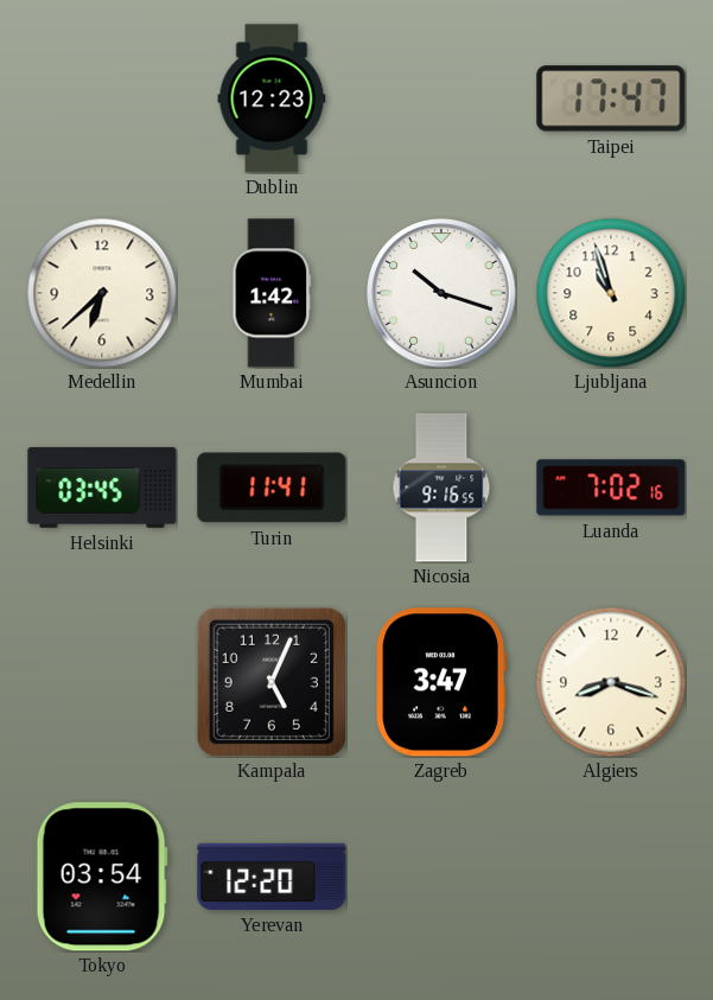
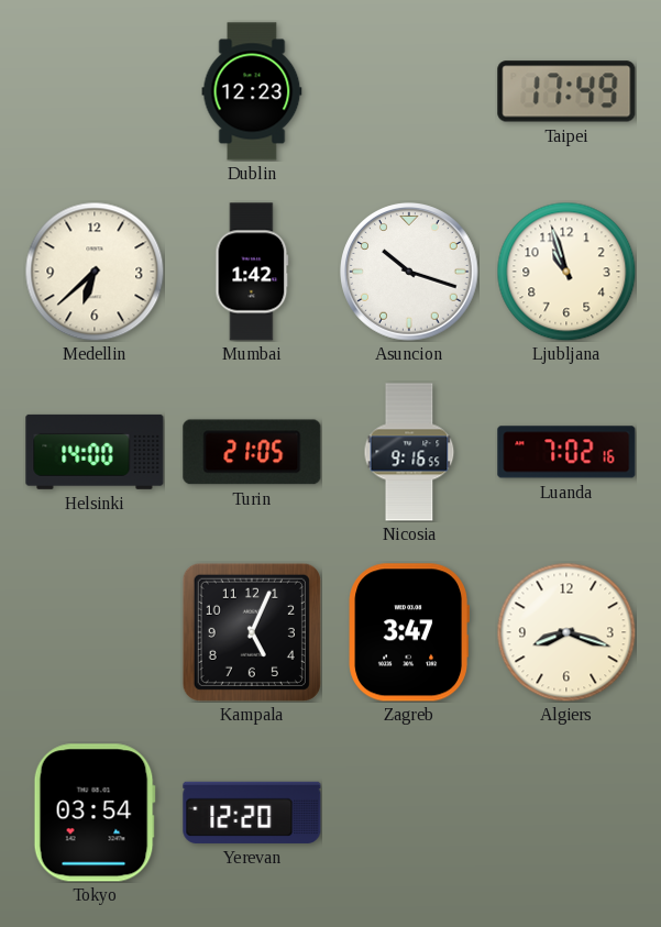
Taipei: 17:47 -> 17:49
Helsinki: 03:45 -> 14:00
Turin: 11:41 -> 21:05
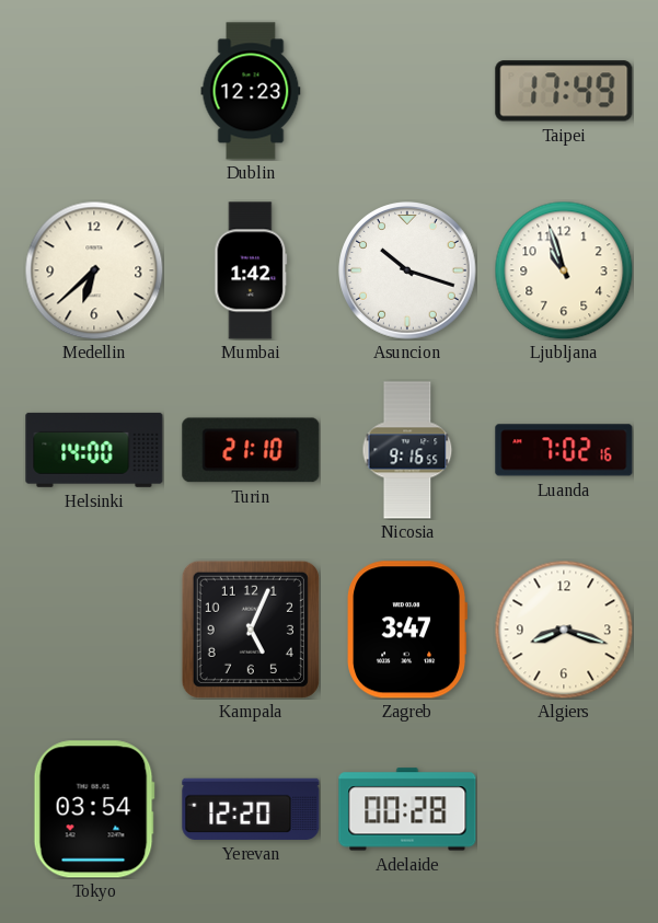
Turin: 21:05 -> 21:10
Adelaide: none -> 00:28
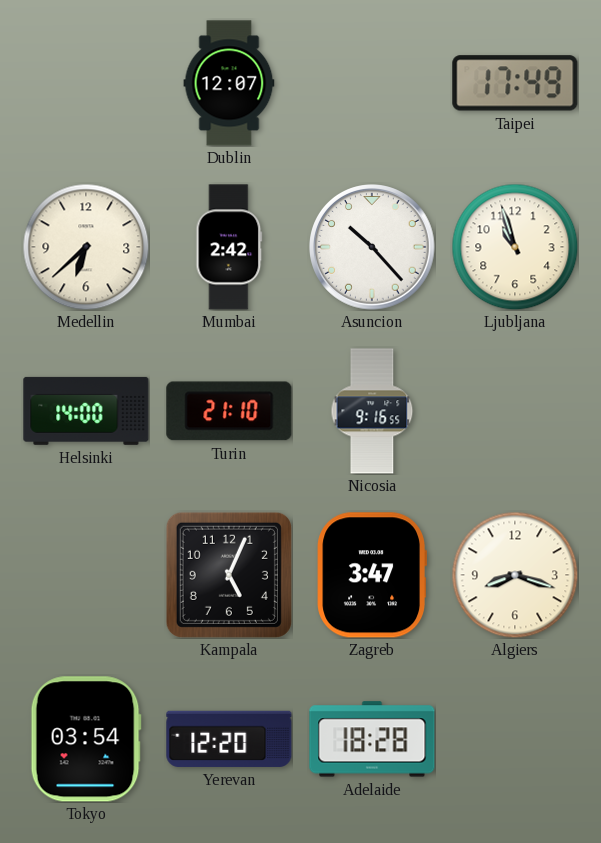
Dublin: 12:23 -> 12:07
Mumbai: 1:42 -> 2:42
Asuncion: 10:18 -> 10:23
Luanda: 7:02 -> none
Adelaide: 00:28 -> 18:28
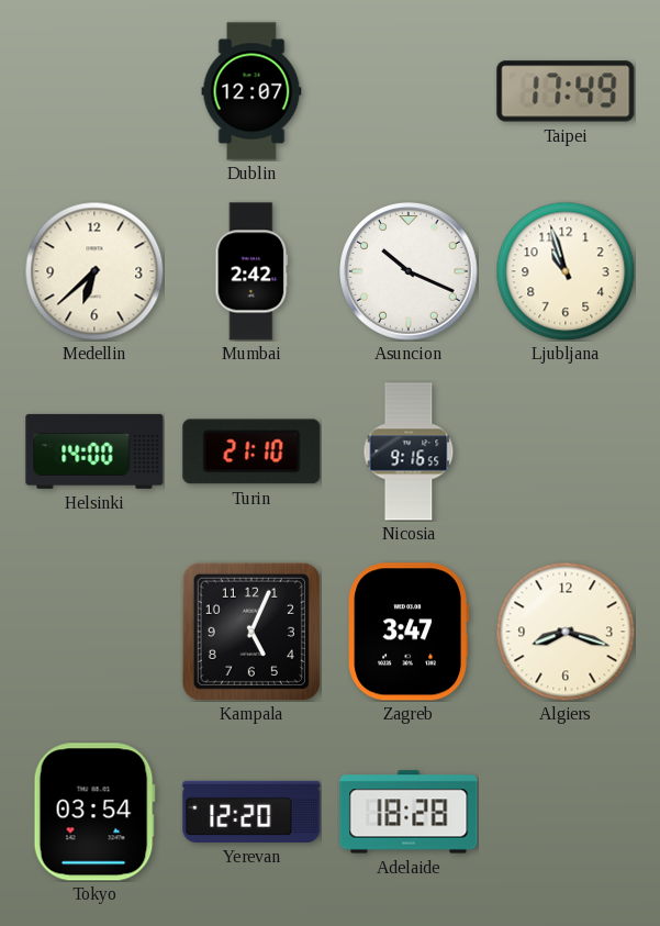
Asuncion: 10:23 -> 10:19
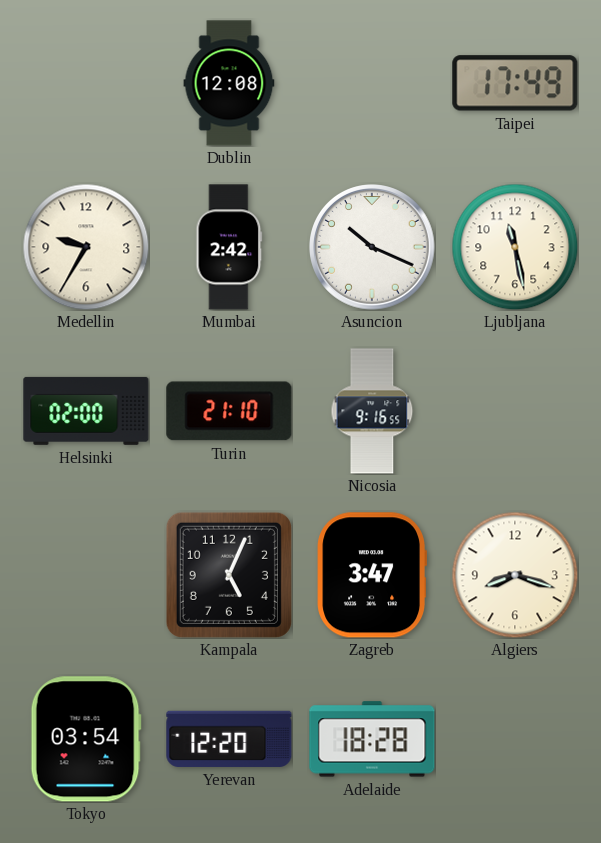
Dublin: 12:07 -> 12:08
Medellin: 6:38 -> 9:35
Ljubljana: 10:57 -> 11:28
Helsinki: 14:00 -> 02:00
